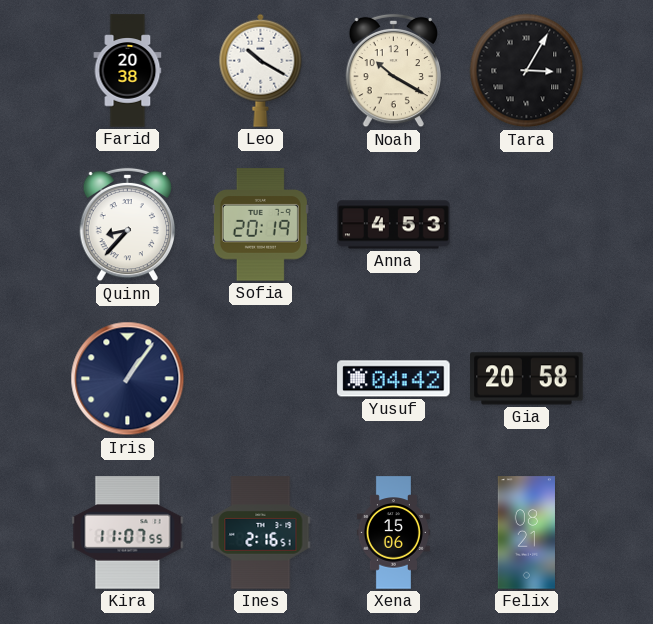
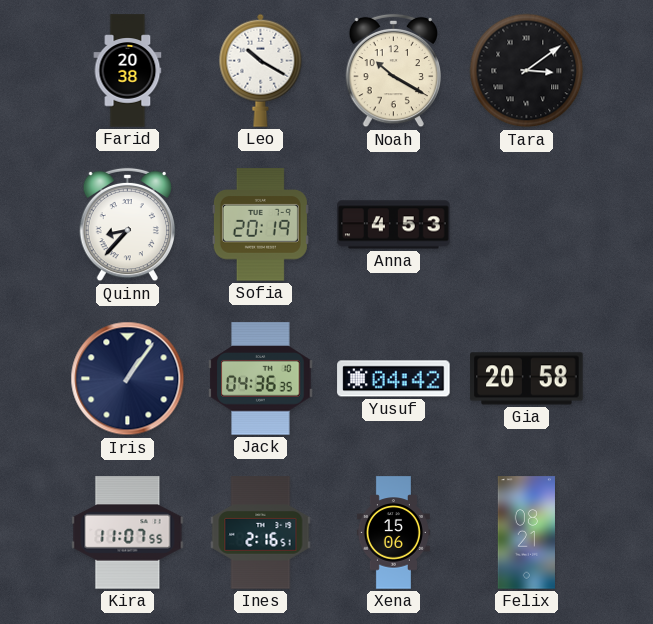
Tara: 3:05 -> 3:09
Jack: none -> 04:36
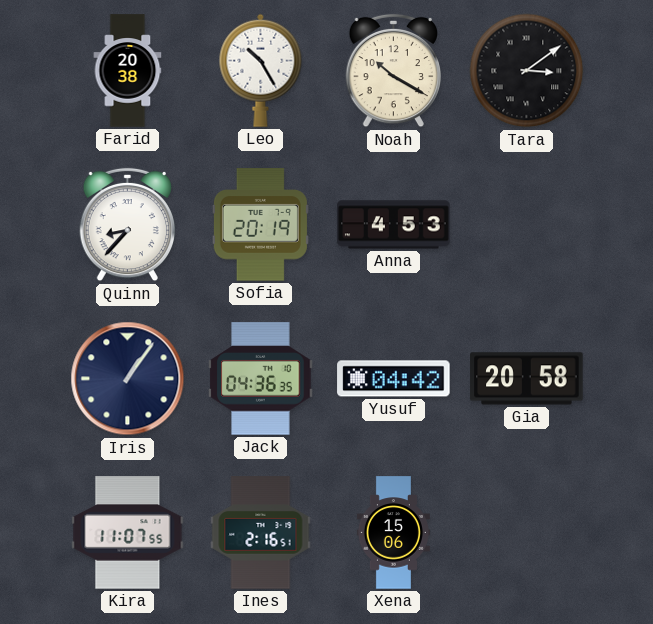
Leo: 10:20 -> 10:25
Felix: 08:21 -> none
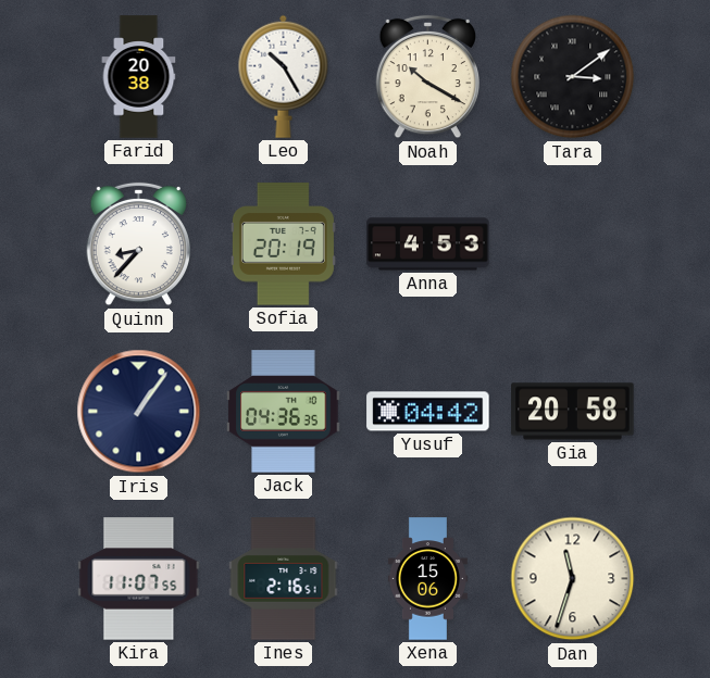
Dan: none -> 11:33
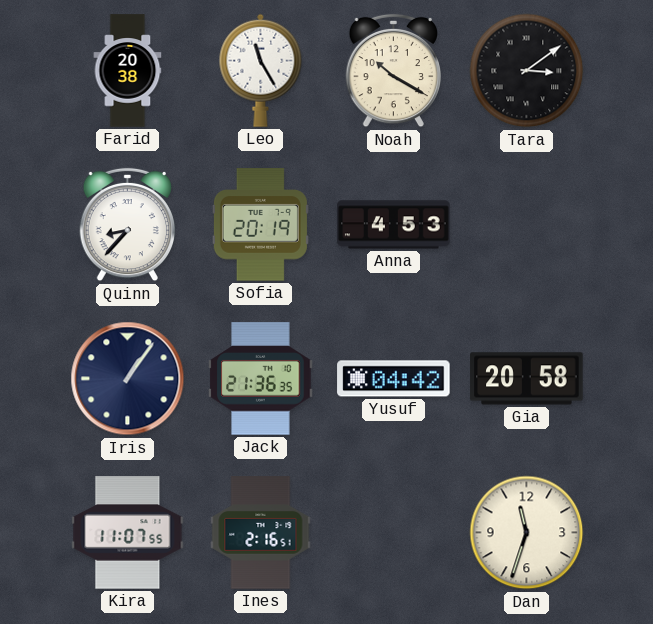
Leo: 10:25 -> 11:25
Jack: 04:36 -> 21:36
Xena: 15:06 -> none
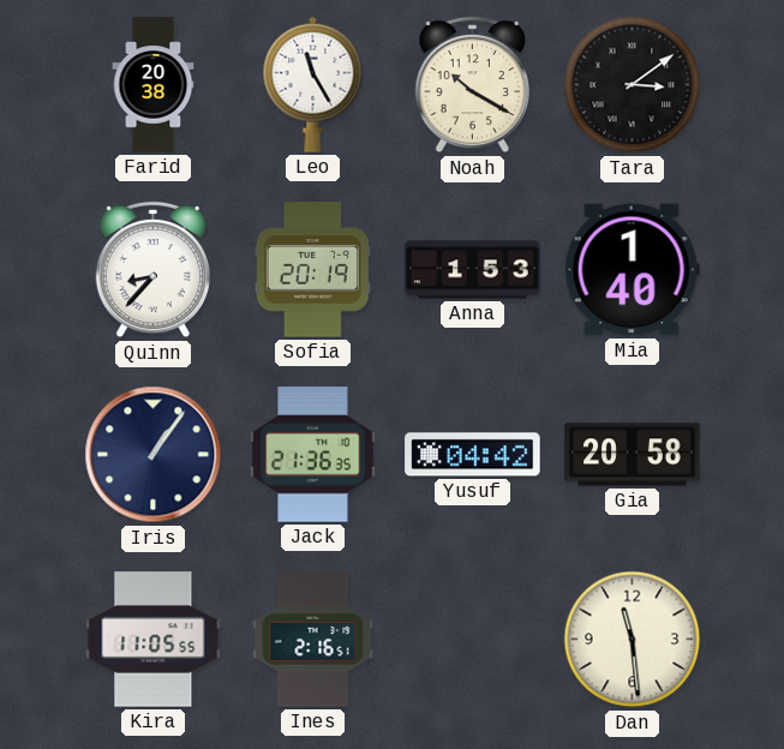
Anna: 4:53 -> 1:53
Mia: none -> 1:40
Kira: 11:07 -> 11:05
Dan: 11:33 -> 11:29
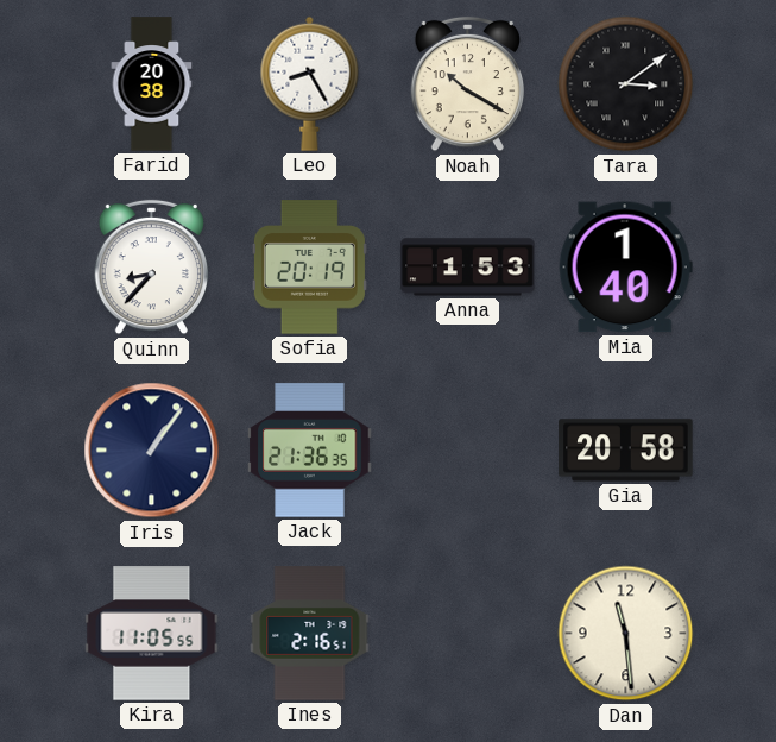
Leo: 11:25 -> 8:25
Yusuf: 04:42 -> none
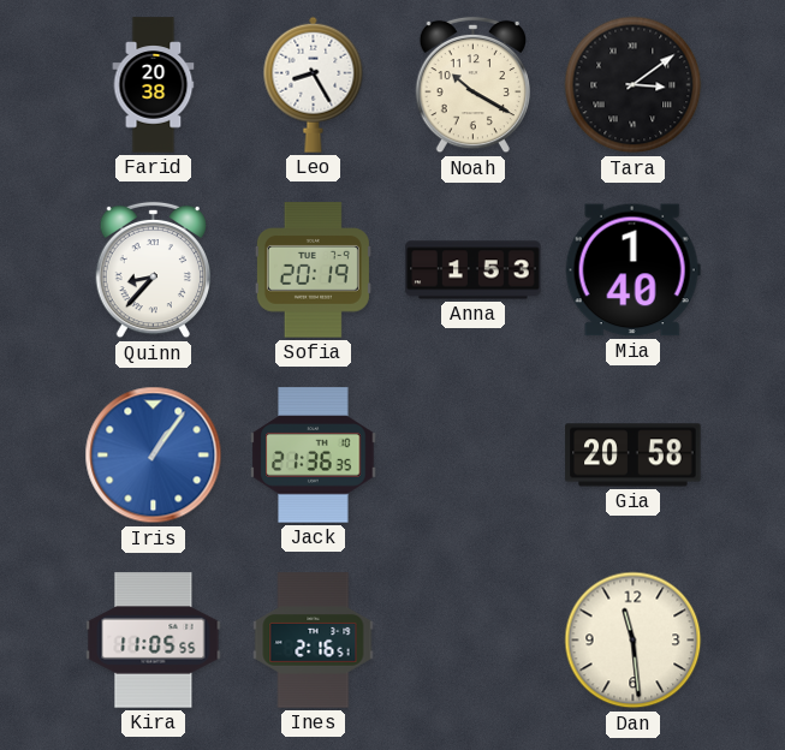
Iris dial: navy -> blue
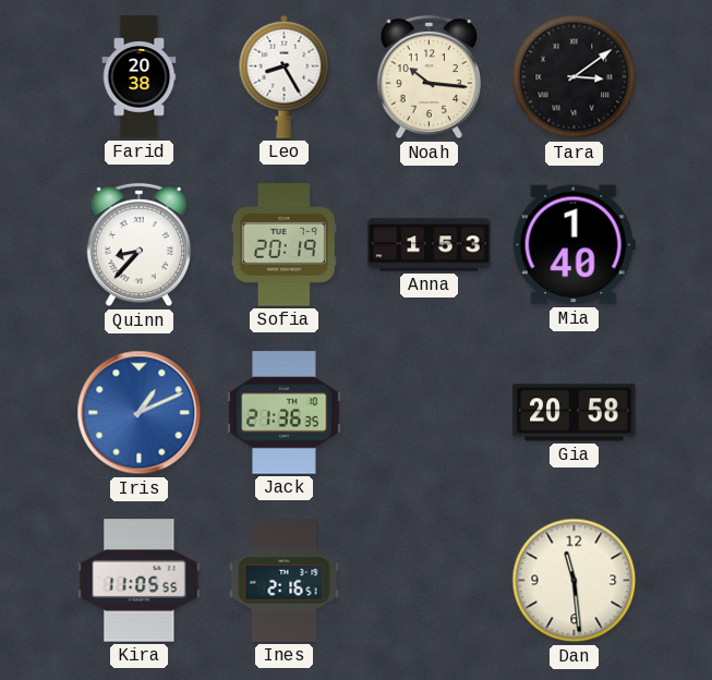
Noah: 10:20 -> 10:16
Iris: 1:06 -> 1:11
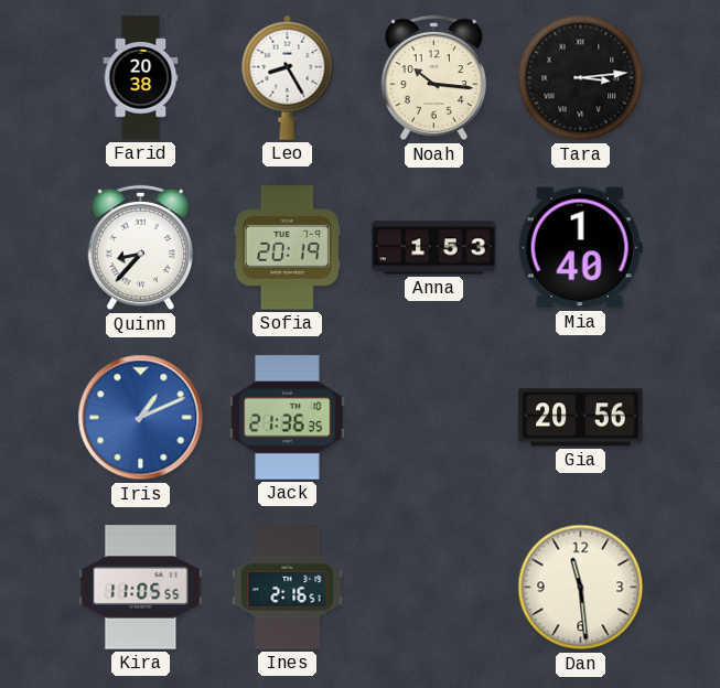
Tara: 3:09 -> 3:14
Gia: 20:58 -> 20:56
